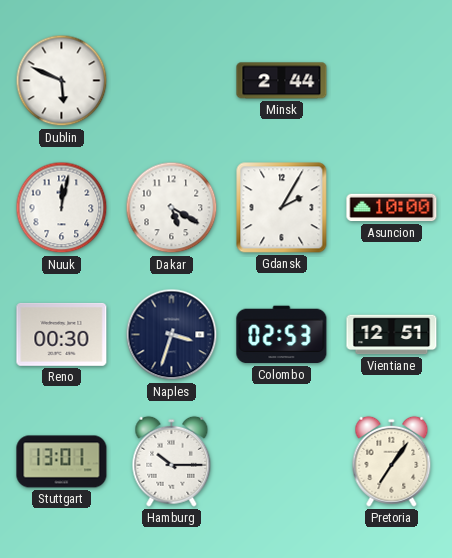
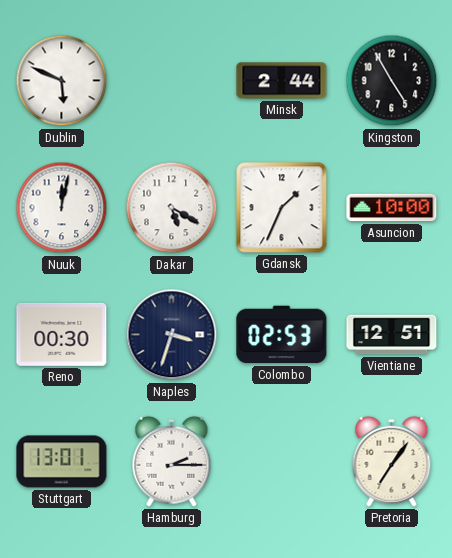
Kingston: none -> 4:55
Gdansk: 2:05 -> 1:34
Hamburg: 10:15 -> 2:15
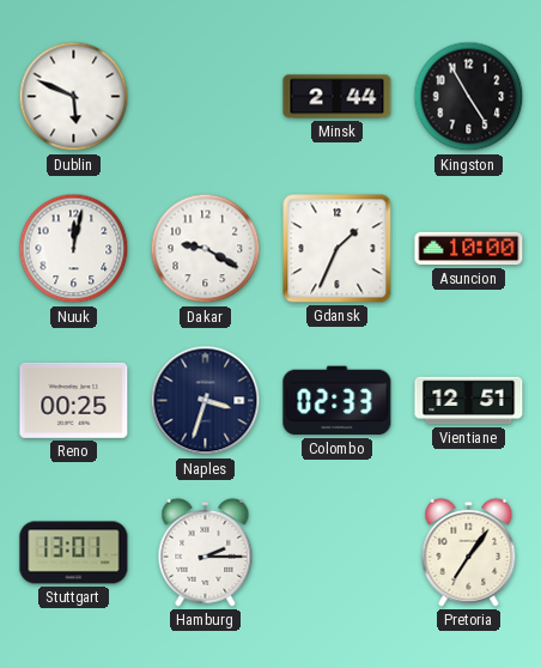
Dakar: 5:20 -> 9:20
Reno: 00:30 -> 00:25
Colombo: 02:53 -> 02:33
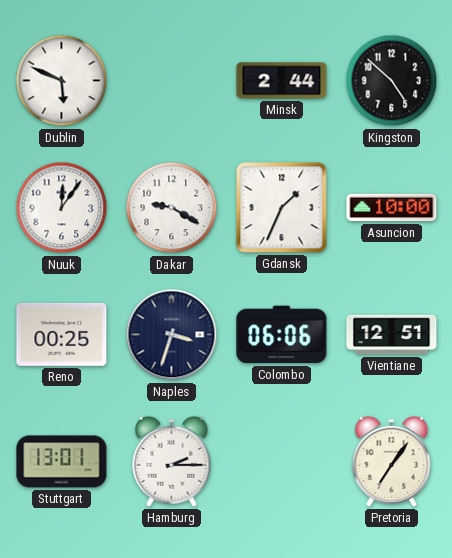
Kingston: 4:55 -> 4:52
Nuuk: 12:02 -> 12:06
Colombo: 02:33 -> 06:06
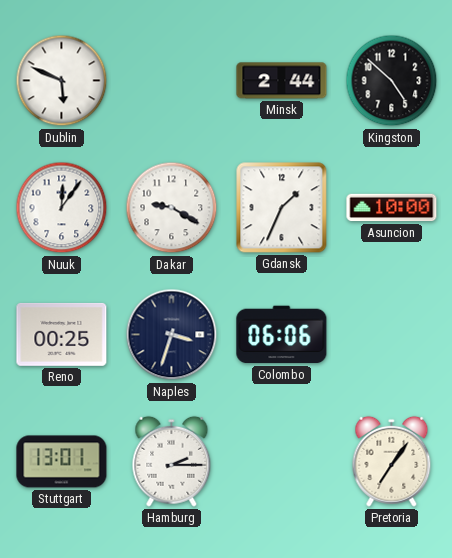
Vientiane: 12:51 -> none
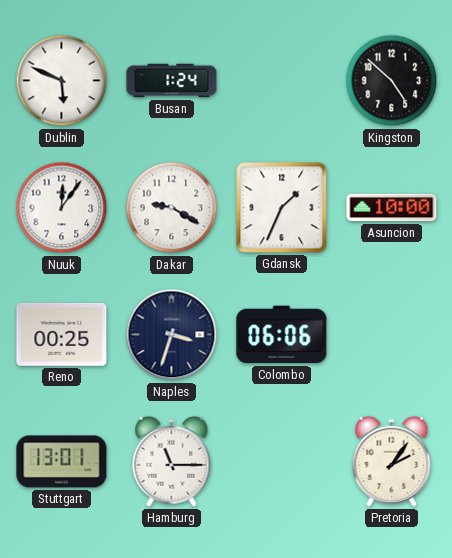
Busan: none -> 1:24
Minsk: 2:44 -> none
Hamburg: 2:15 -> 11:15
Pretoria: 7:06 -> 2:06
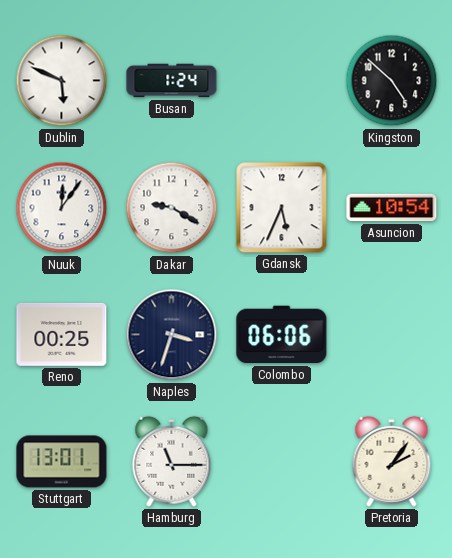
Gdansk: 1:34 -> 5:34
Asuncion: 10:00 -> 10:54
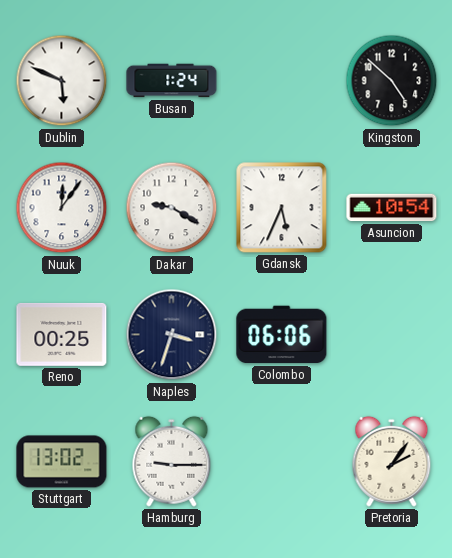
Stuttgart: 13:01 -> 13:02
Hamburg: 11:15 -> 9:15
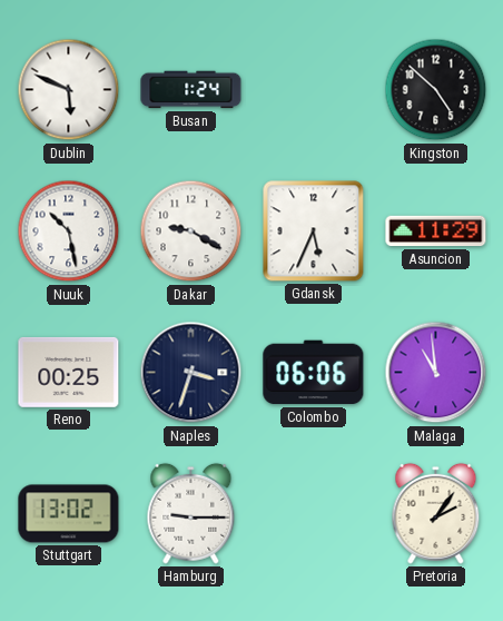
Nuuk: 12:06 -> 10:28
Asuncion: 10:54 -> 11:29
Malaga: none -> 10:59
